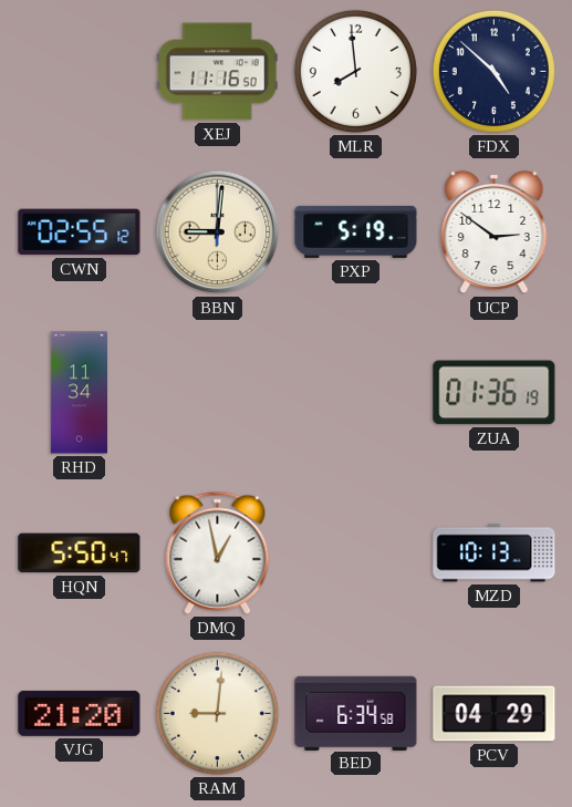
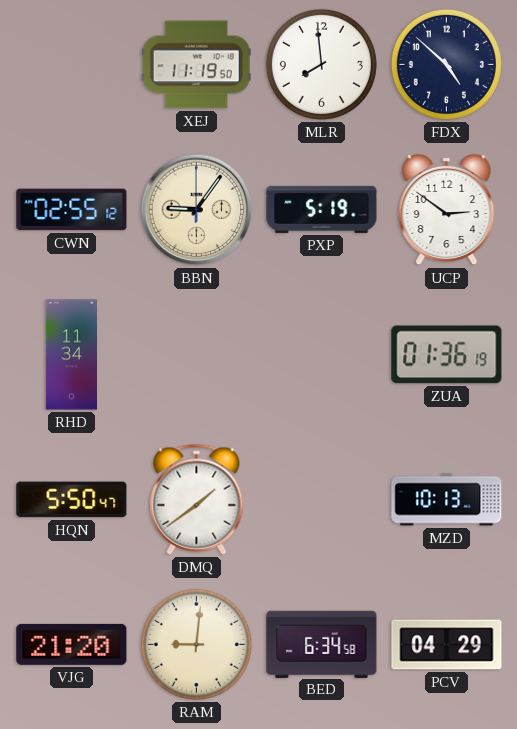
XEJ: 11:16 -> 11:19
BBN: 9:01 -> 9:06
DMQ: 12:58 -> 1:39
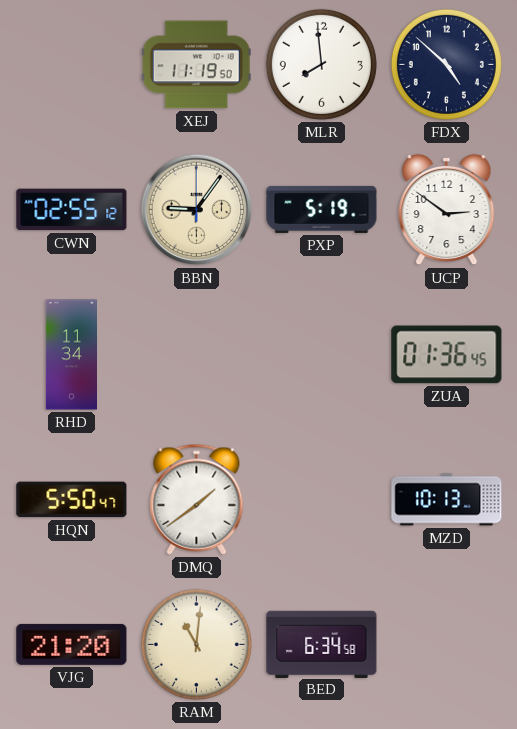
ZUA: 01:36:19 -> 01:36:45
RAM: 9:01 -> 11:01
PCV: 04:29 -> none
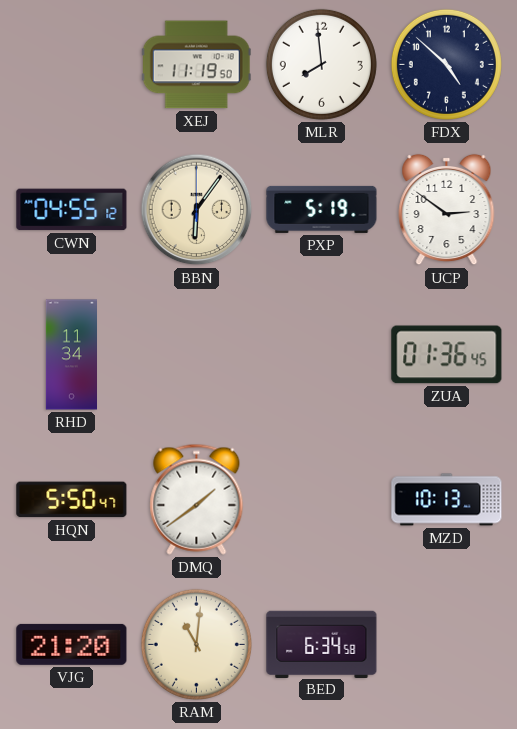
CWN: 02:55 -> 04:55
BBN: 9:06 -> 6:06
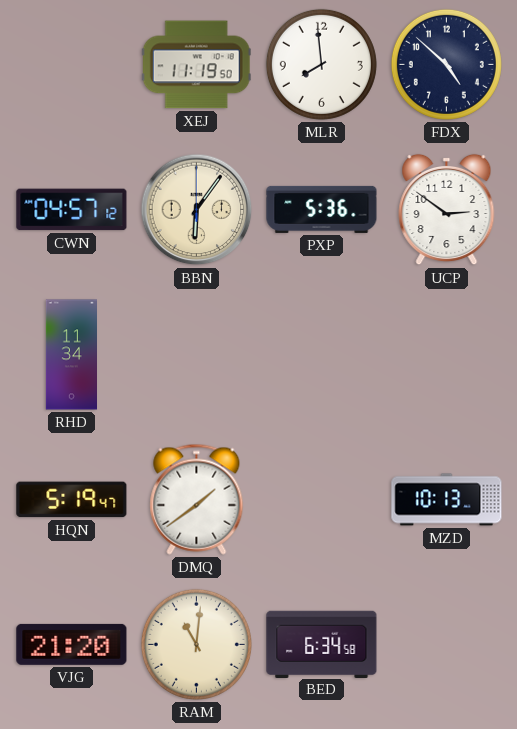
CWN: 04:55 -> 04:57
PXP: 5:19 -> 5:36
ZUA: 01:36 -> none
HQN: 5:50 -> 5:19
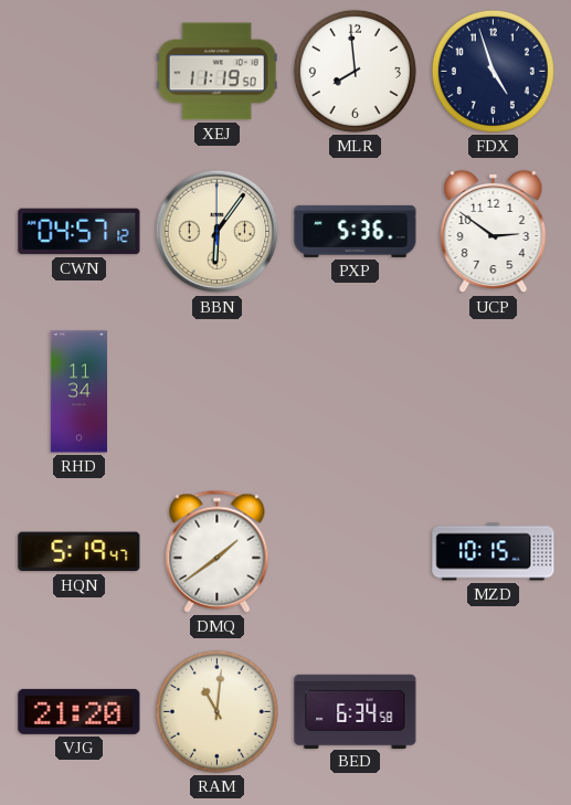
FDX: 4:52 -> 4:57
MZD: 10:13 -> 10:15
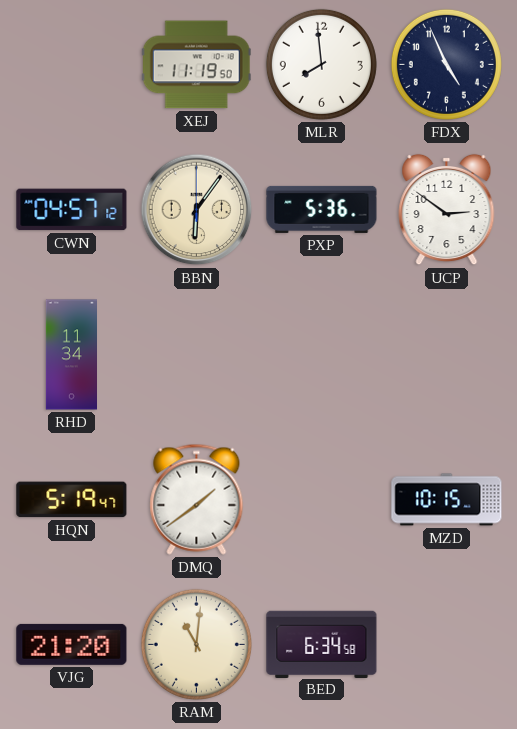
FDX: 4:57 -> 4:56
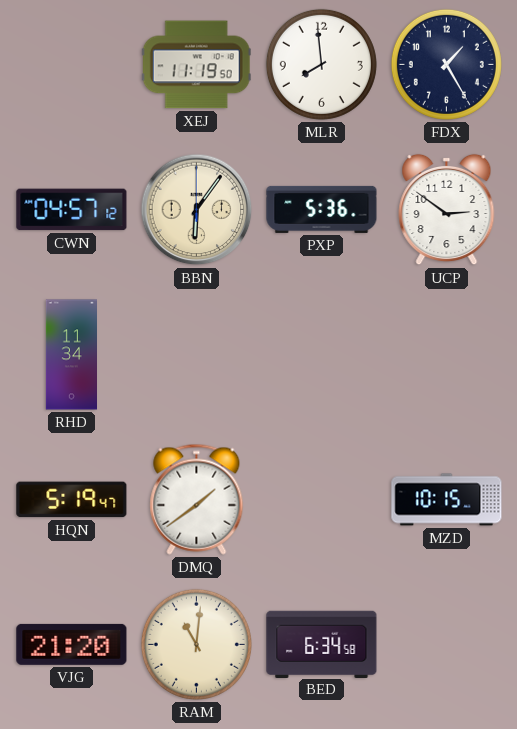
FDX: 4:56 -> 1:25
